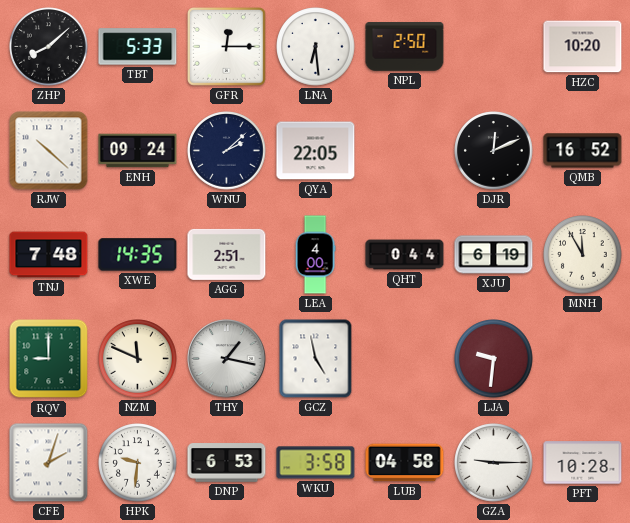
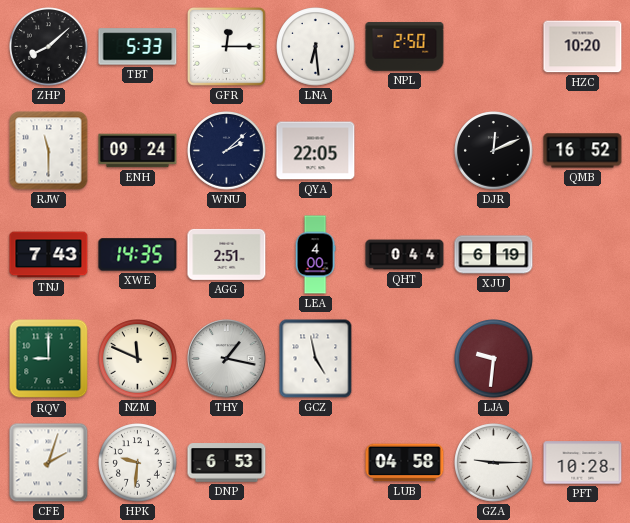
RJW: 10:22 -> 11:30
TNJ: 7:48 -> 7:43
MNH: 11:55 -> none
WKU: 3:58 -> none
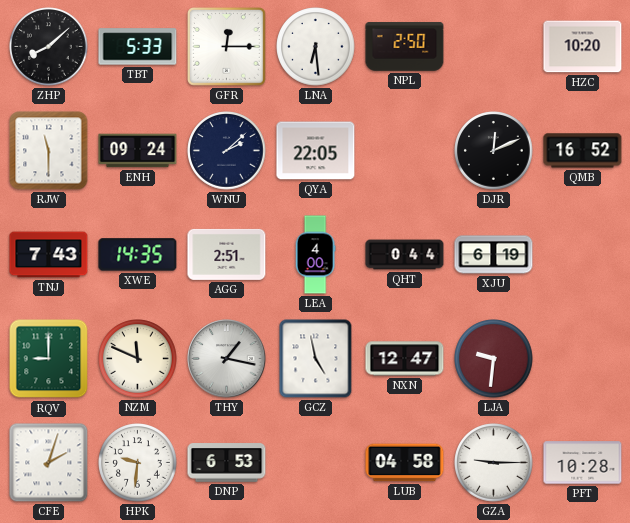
NXN: none -> 12:47
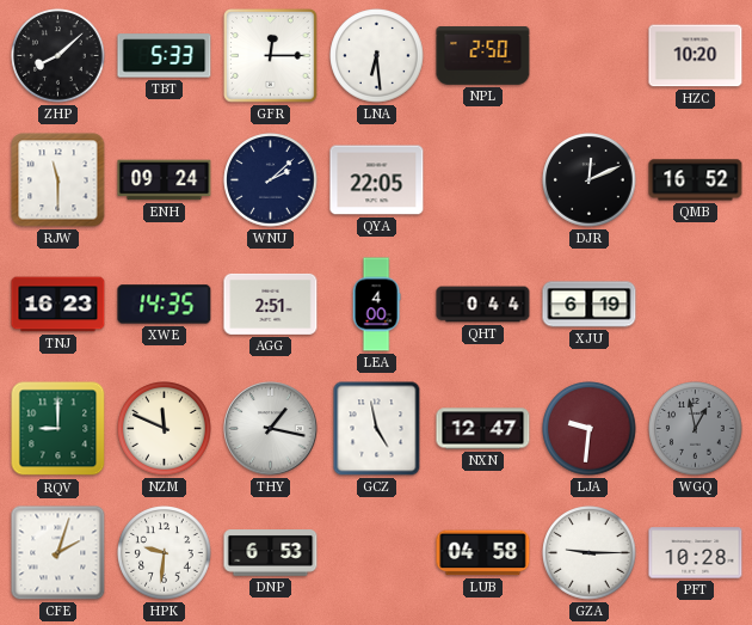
TNJ: 7:43 -> 16:23
WGQ: none -> 12:58
